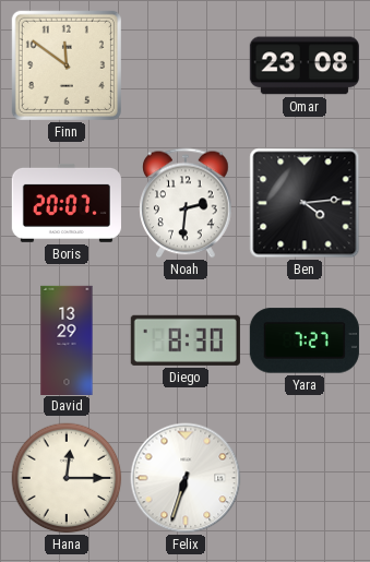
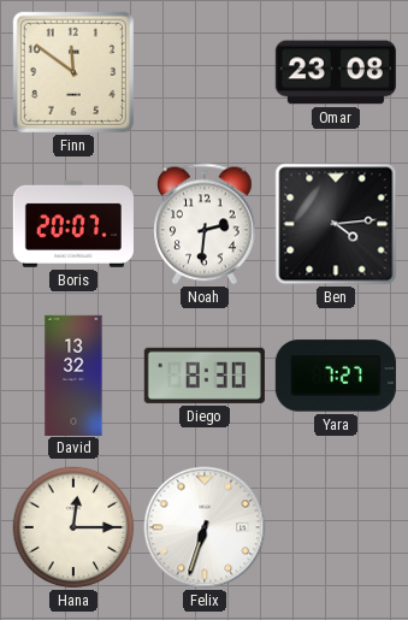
David: 13:29 -> 13:32
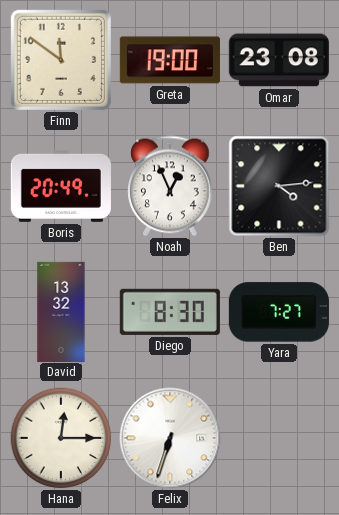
Greta: none -> 19:00
Boris: 20:07 -> 20:49
Noah: 2:31 -> 12:56
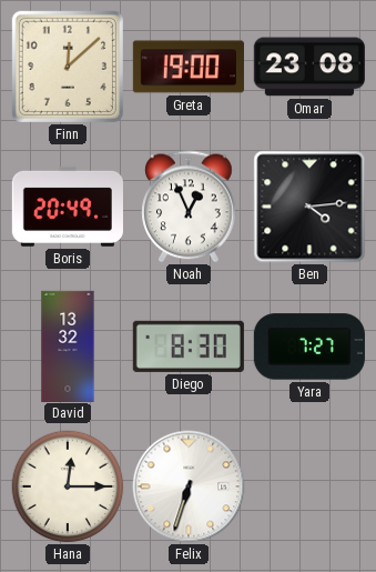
Finn: 11:51 -> 12:08
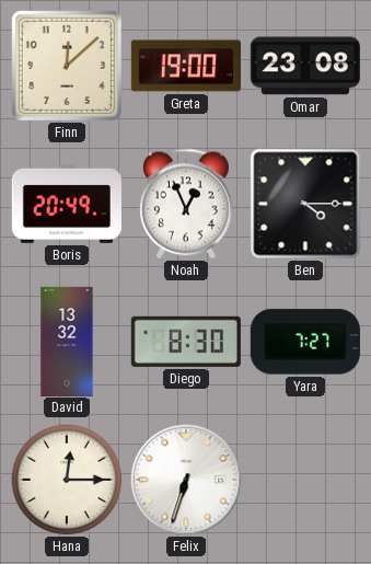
Ben: 4:14 -> 4:15
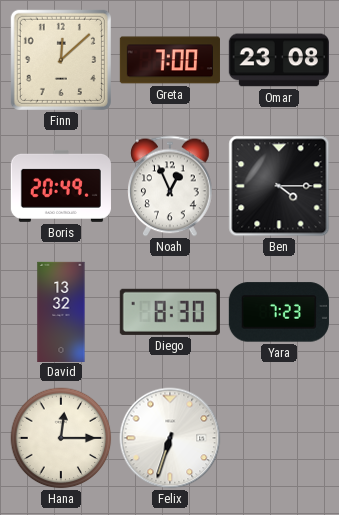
Greta: 19:00 -> 7:00
Yara: 7:27 -> 7:23
